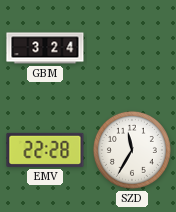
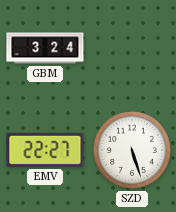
EMV: 22:28 -> 22:27
SZD: 11:35 -> 5:27
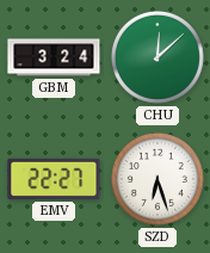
CHU: none -> 12:08
SZD: 5:27 -> 6:27
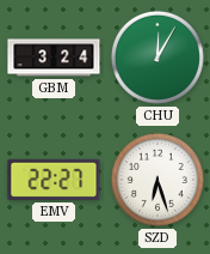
CHU: 12:08 -> 12:05
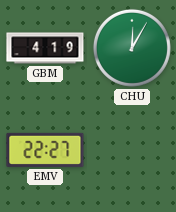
GBM: 3:24 -> 4:19
SZD: 6:27 -> none
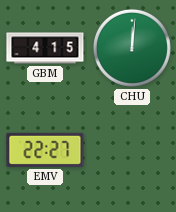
GBM: 4:19 -> 4:15
CHU: 12:05 -> 12:01
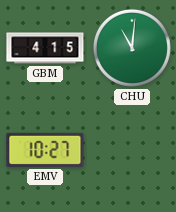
CHU: 12:01 -> 11:01
EMV: 22:27 -> 10:27
